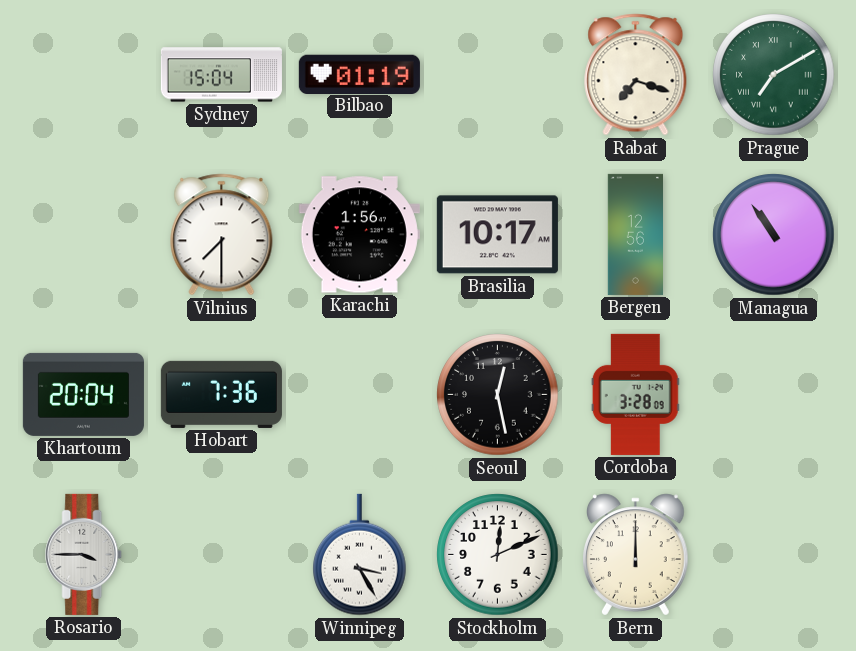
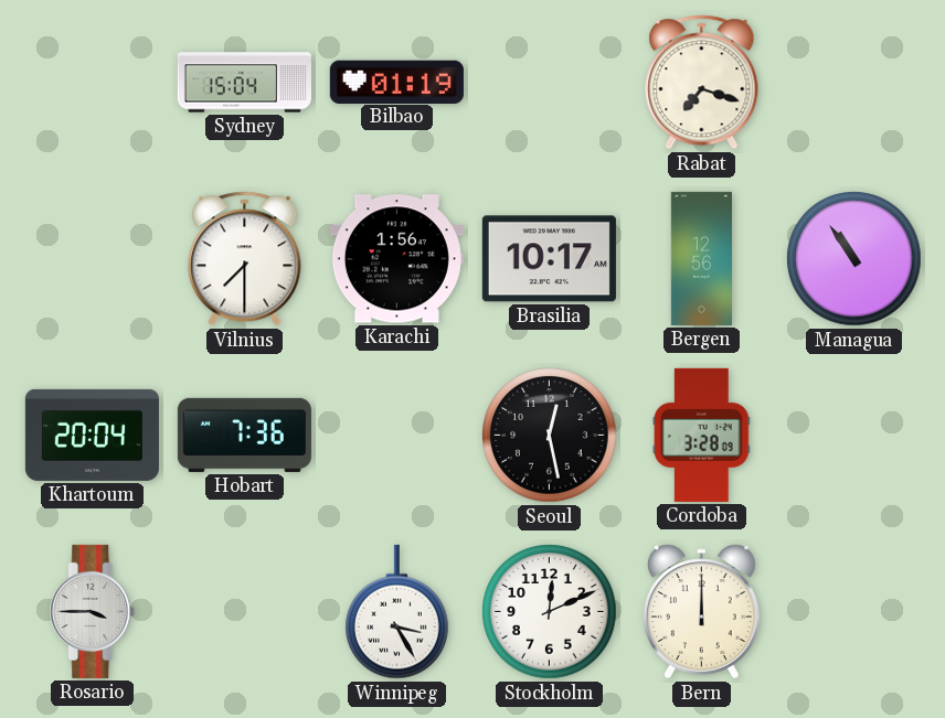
Prague: 7:10 -> none
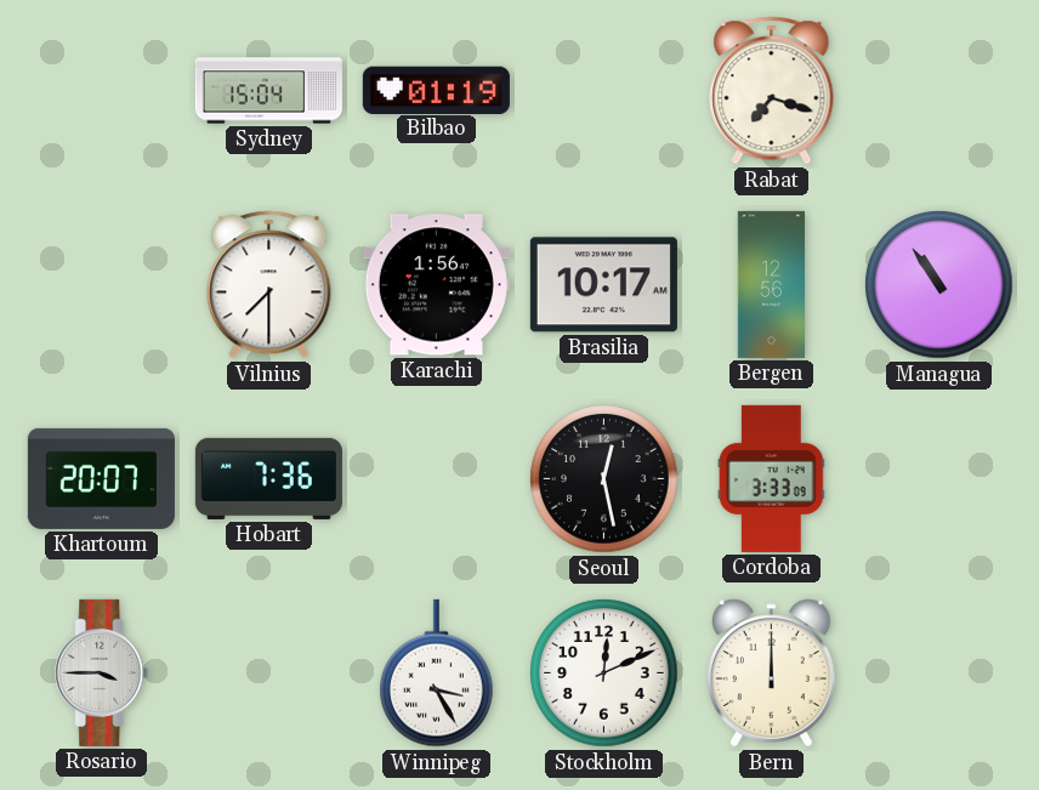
Khartoum: 20:04 -> 20:07
Cordoba: 3:28 -> 3:33
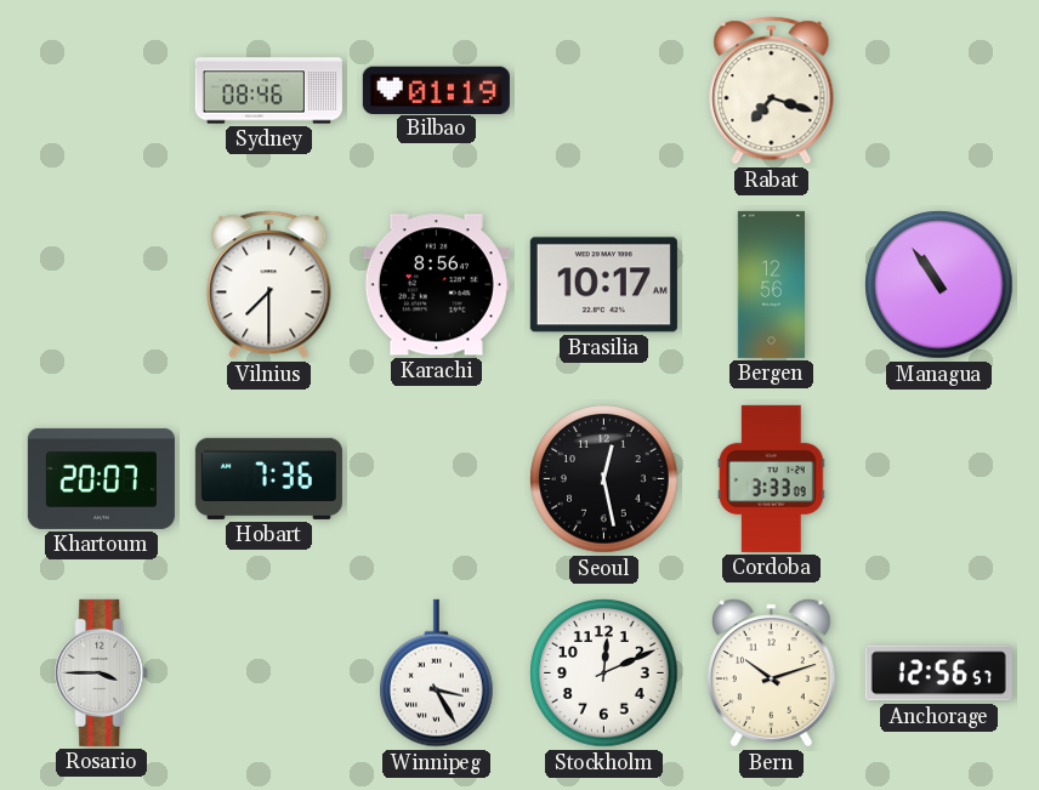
Sydney: 15:04 -> 08:46
Karachi: 1:56 -> 8:56
Bern: 12:00 -> 10:12
Anchorage: none -> 12:56
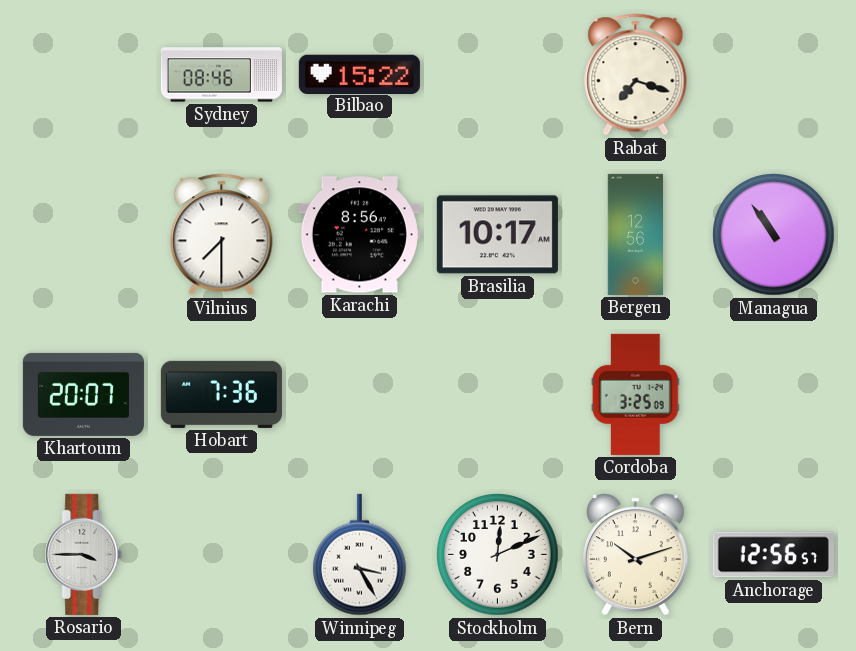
Bilbao: 01:19 -> 15:22
Seoul: 12:28 -> none
Cordoba: 3:33 -> 3:25
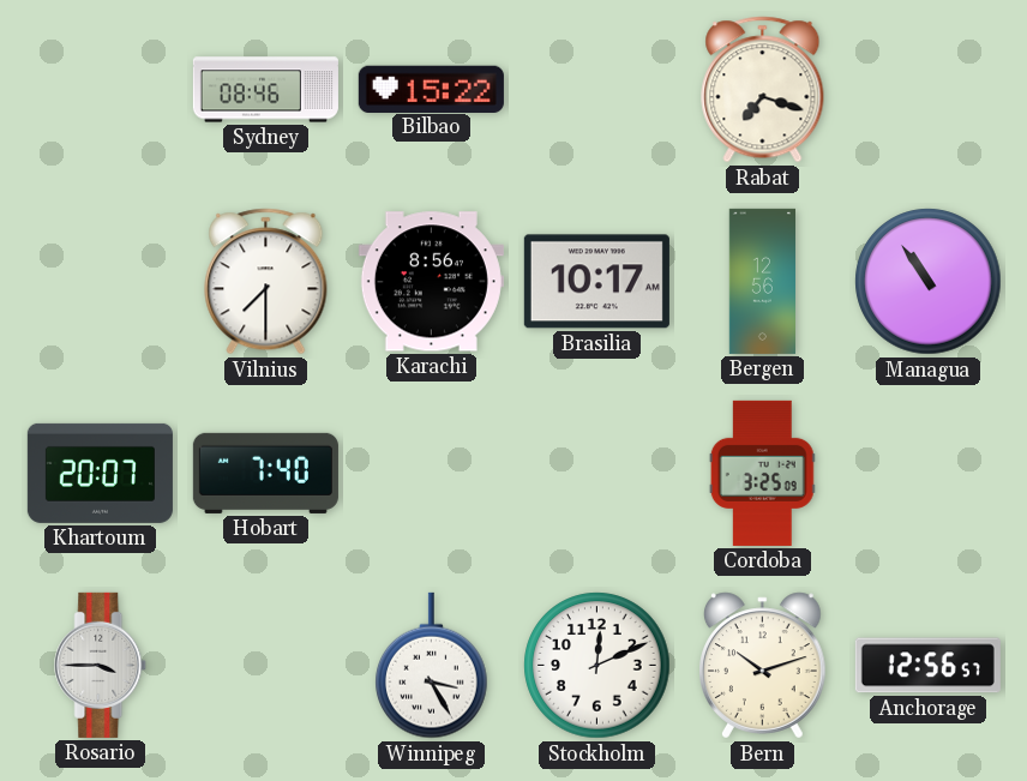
Hobart: 7:36 -> 7:40
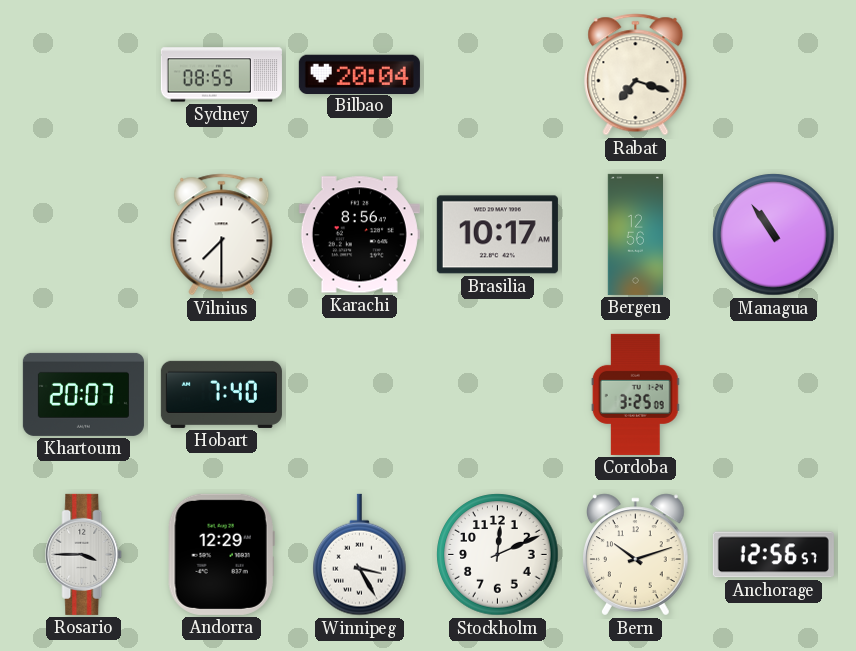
Sydney: 08:46 -> 08:55
Bilbao: 15:22 -> 20:04
Andorra: none -> 12:29
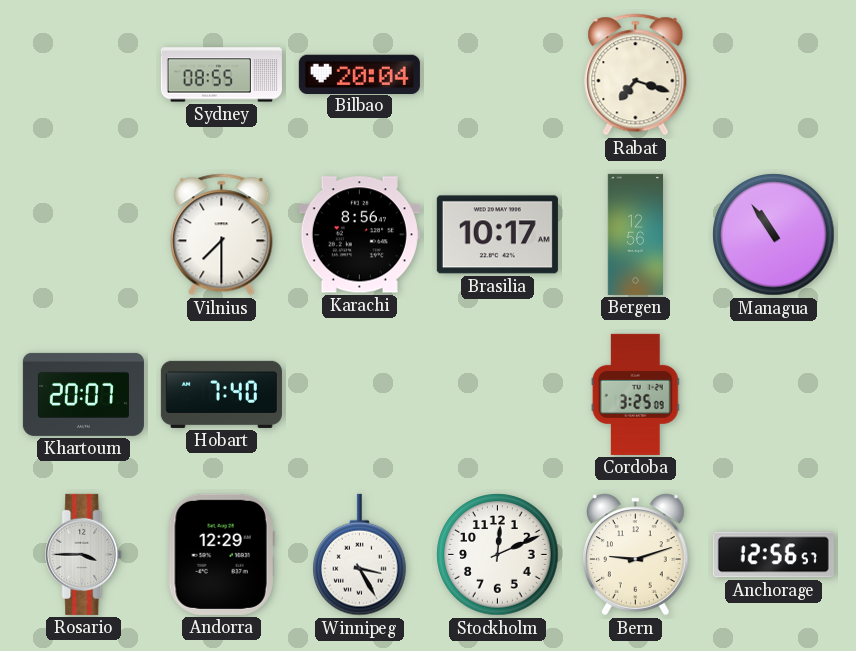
Bern: 10:12 -> 9:12
